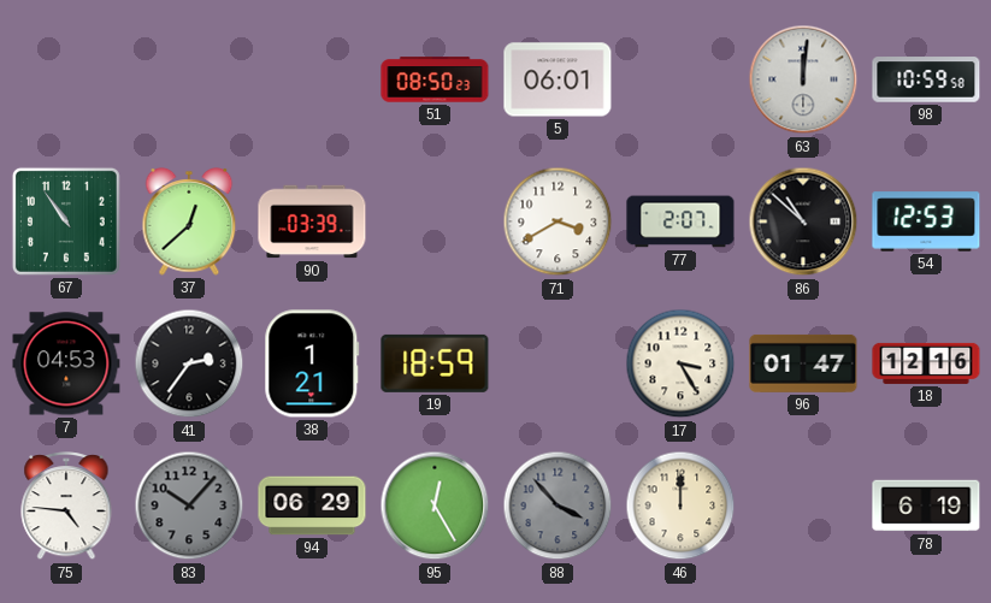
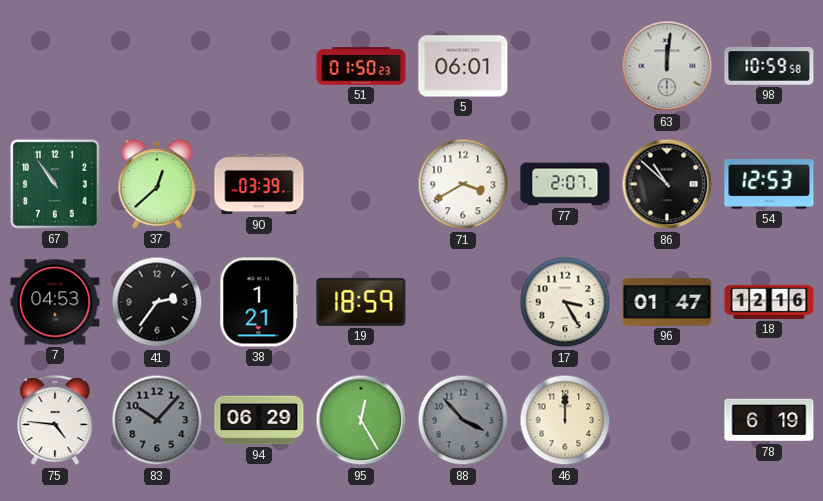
51: 08:50 -> 01:50
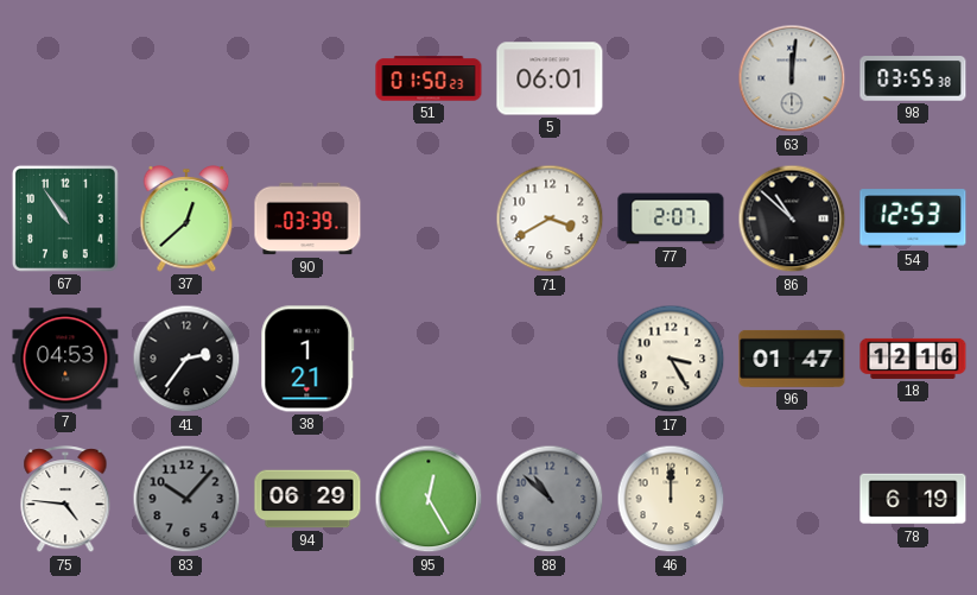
98: 10:59 -> 03:55
19: 18:59 -> none
88: 3:53 -> 10:52
